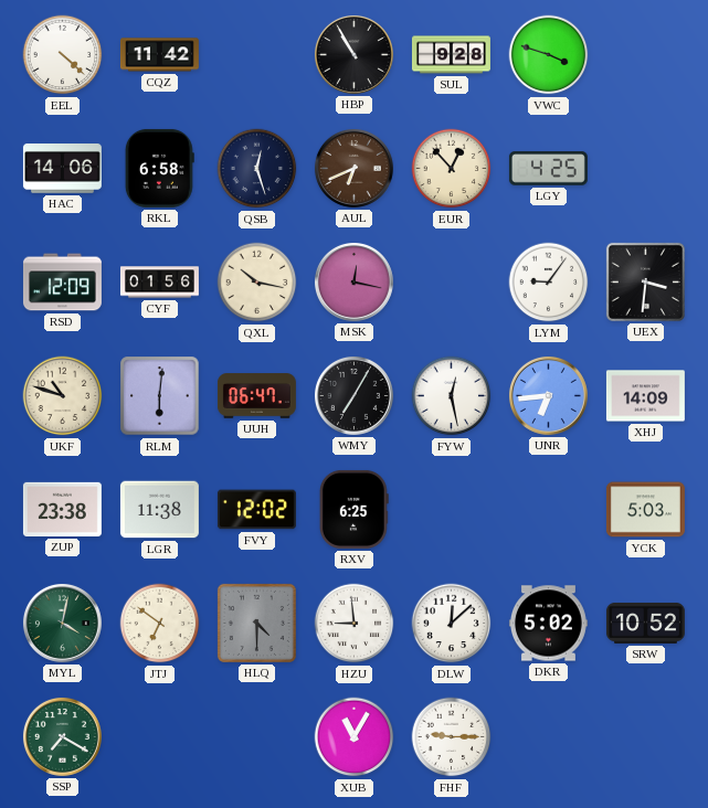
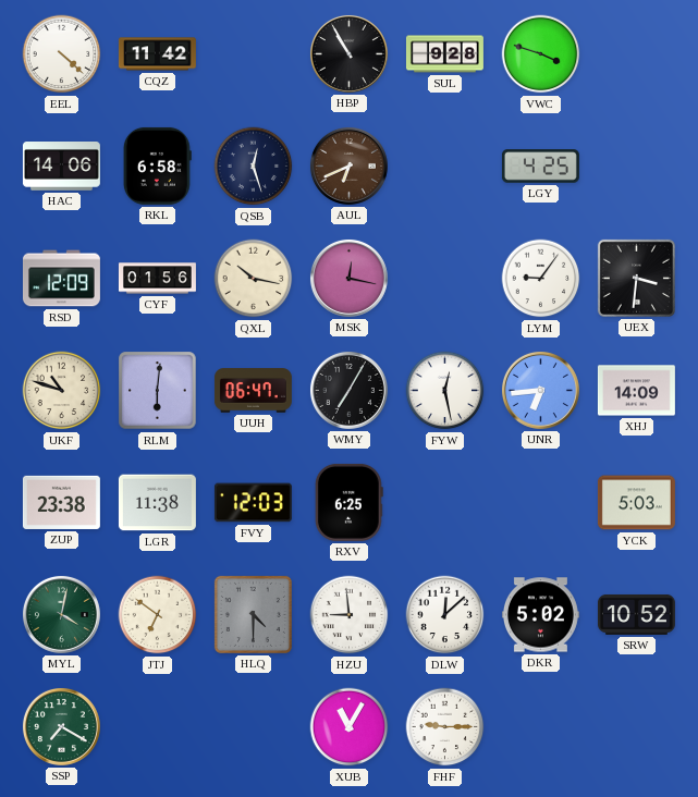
EUR: 12:53 -> none
FVY: 12:02 -> 12:03
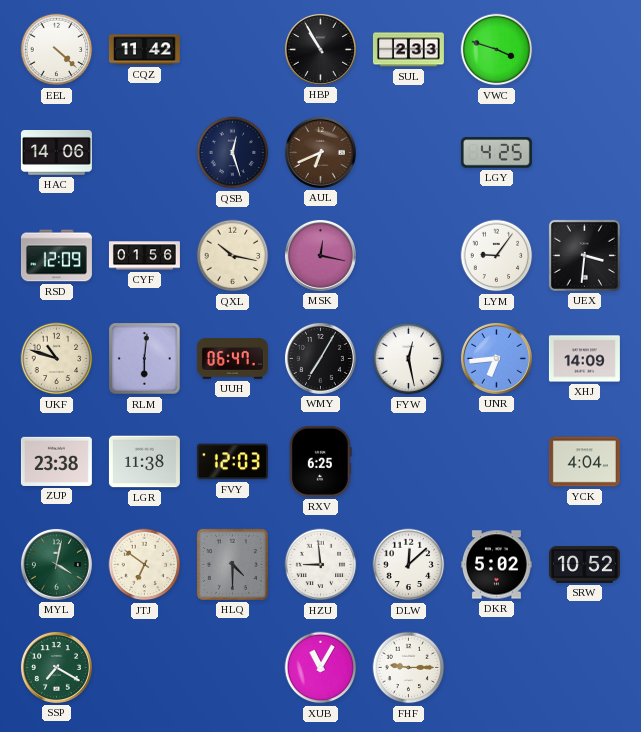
SUL: 9:28 -> 2:33
RKL: 6:58 -> none
YCK: 5:03 -> 4:04
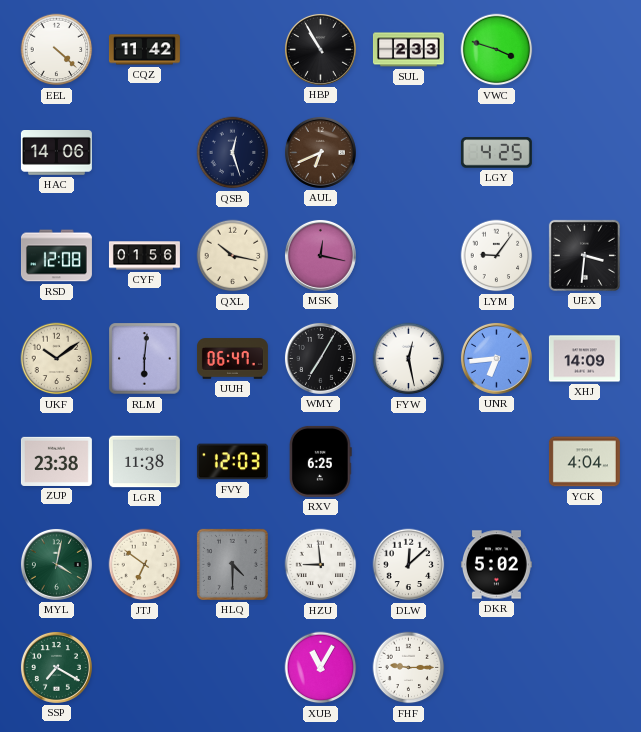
RSD: 12:09 -> 12:08
UKF: 10:48 -> 10:09
SRW: 10:52 -> none
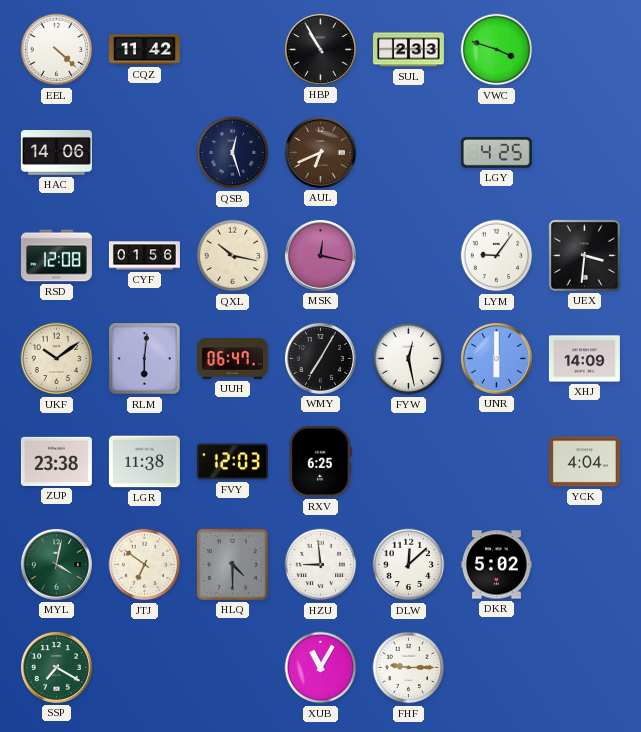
UNR: 6:44 -> 6:00
